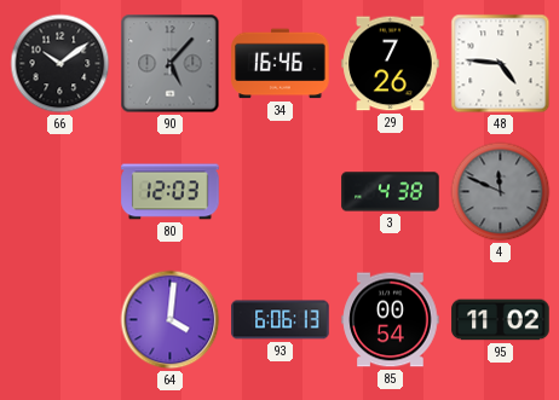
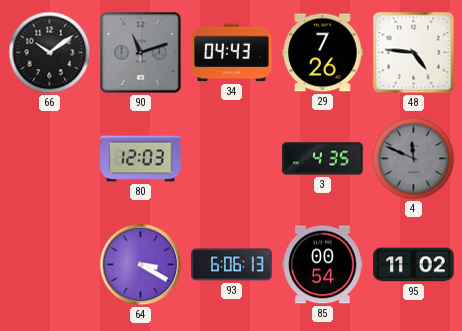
90: 5:07 -> 11:12
34: 16:46 -> 04:43
3: 4:38 -> 4:35
64: 4:01 -> 3:20
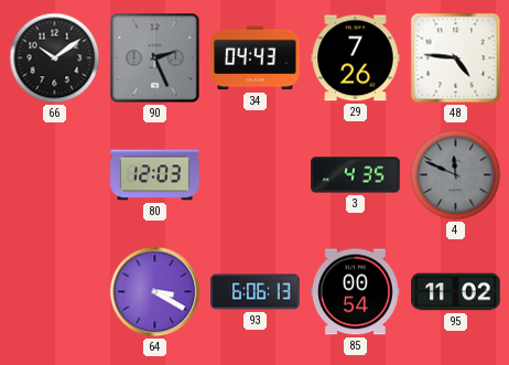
90: 11:12 -> 2:26
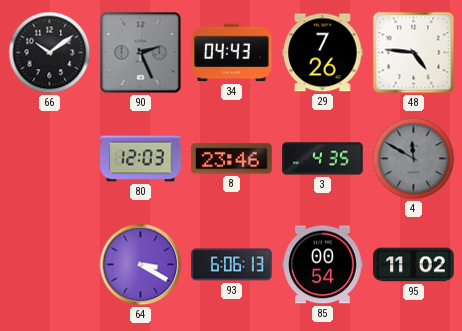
8: none -> 23:46
4: 11:49 -> 11:50
